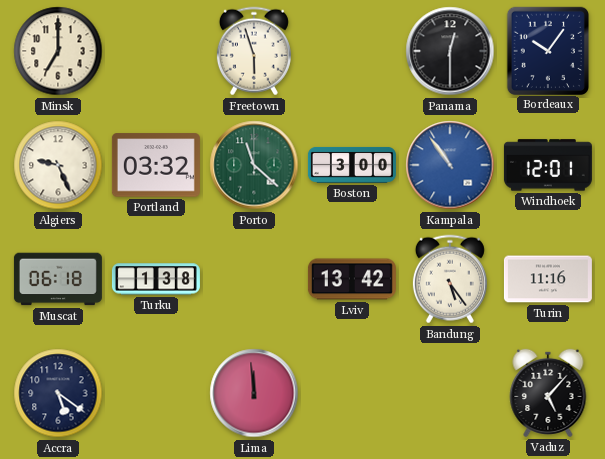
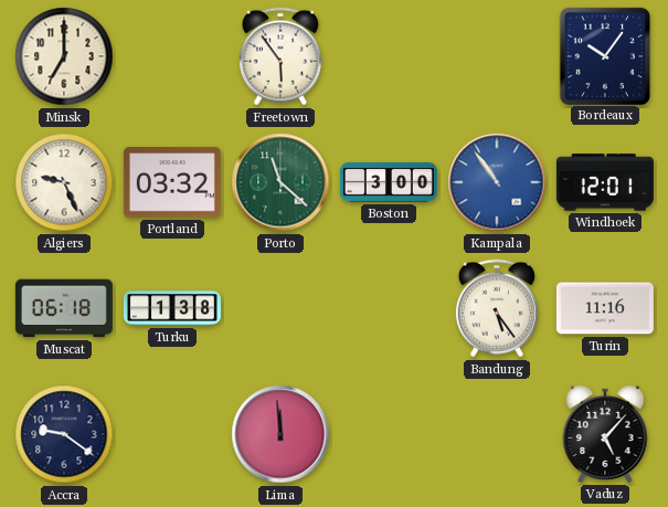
Freetown: 5:57 -> 5:54
Panama: 12:30 -> none
Lviv: 13:42 -> none
Accra: 5:21 -> 9:21
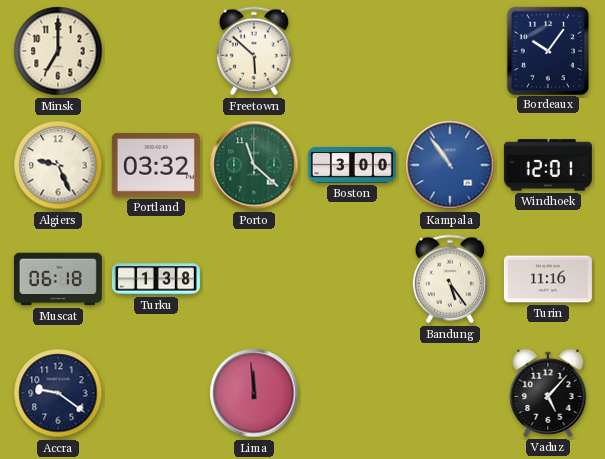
Freetown: 5:54 -> 5:52
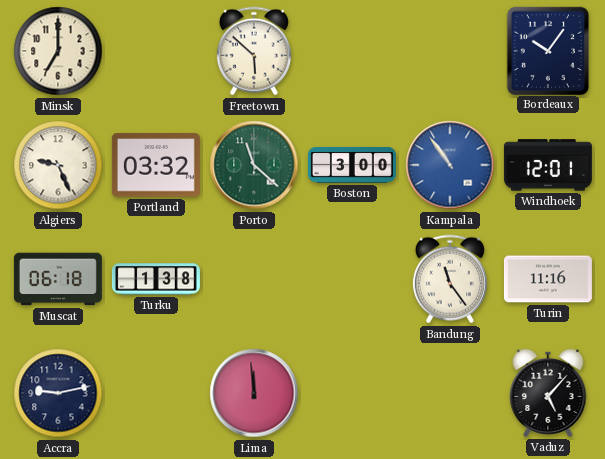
Bandung: 5:24 -> 11:24
Accra: 9:21 -> 9:13
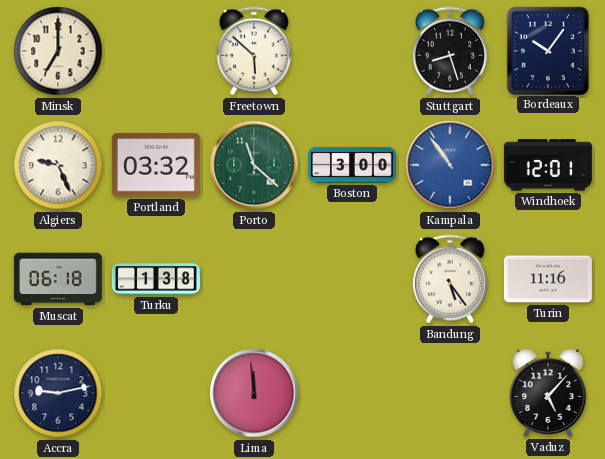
Stuttgart: none -> 8:27
Bandung: 11:24 -> 5:24
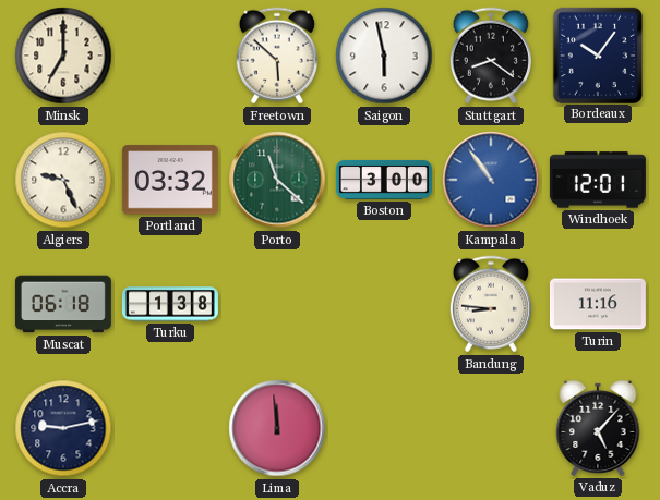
Saigon: none -> 5:58
Stuttgart: 8:27 -> 8:21
Bandung: 5:24 -> 8:46
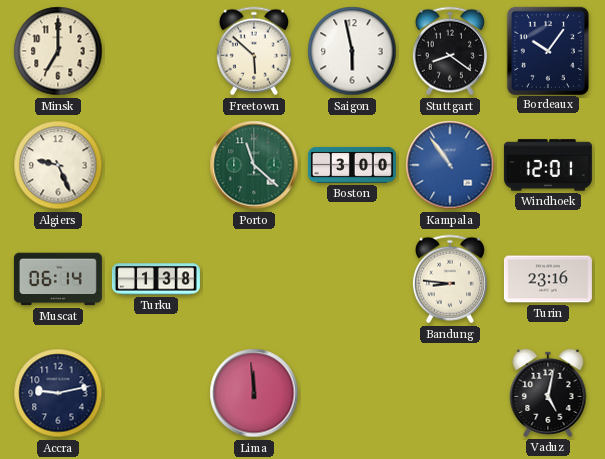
Portland: 03:32 -> none
Muscat: 06:18 -> 06:14
Turin: 11:16 -> 23:16
Vaduz: 5:07 -> 5:02
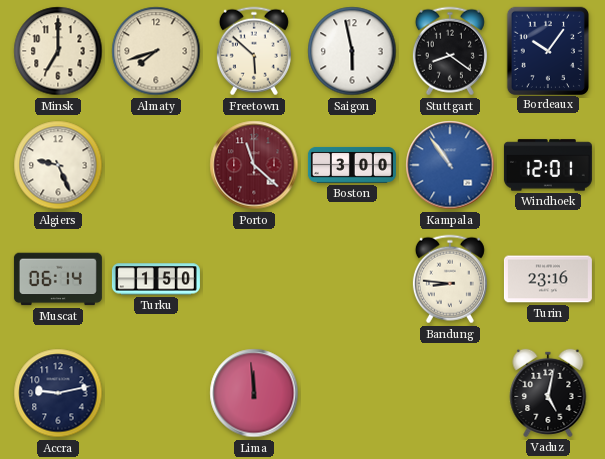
Almaty: none -> 7:42
Porto dial: green -> burgundy
Turku: 1:38 -> 1:50
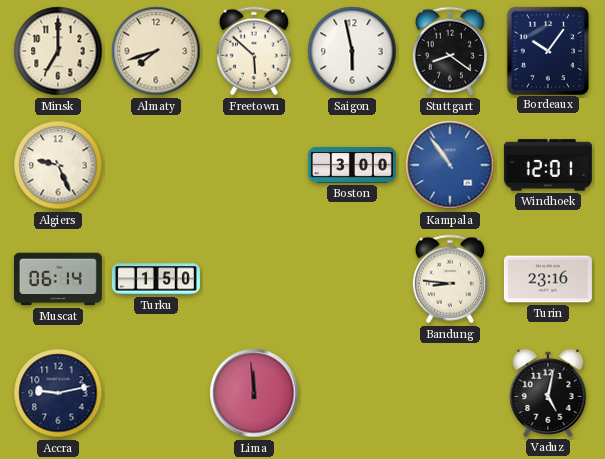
Porto: 11:22 -> none
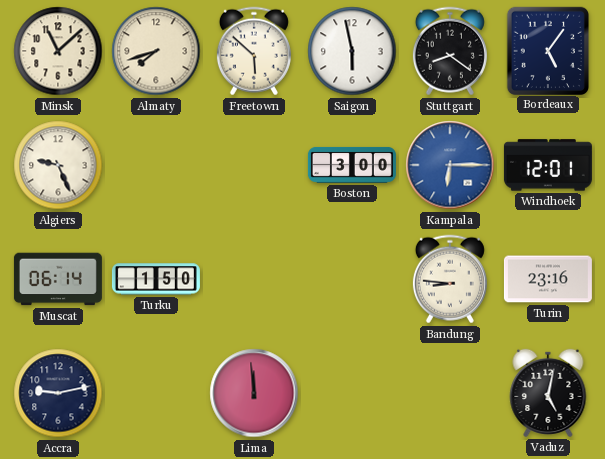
Minsk: 7:00 -> 11:08
Bordeaux: 10:06 -> 5:06
Kampala: 10:54 -> 6:15
